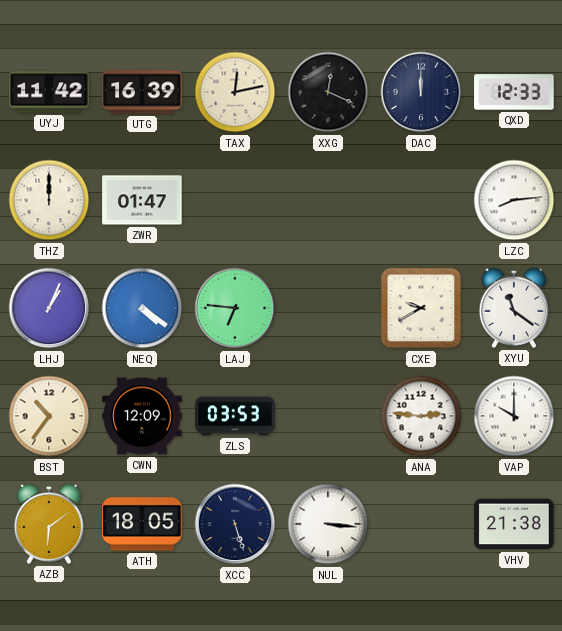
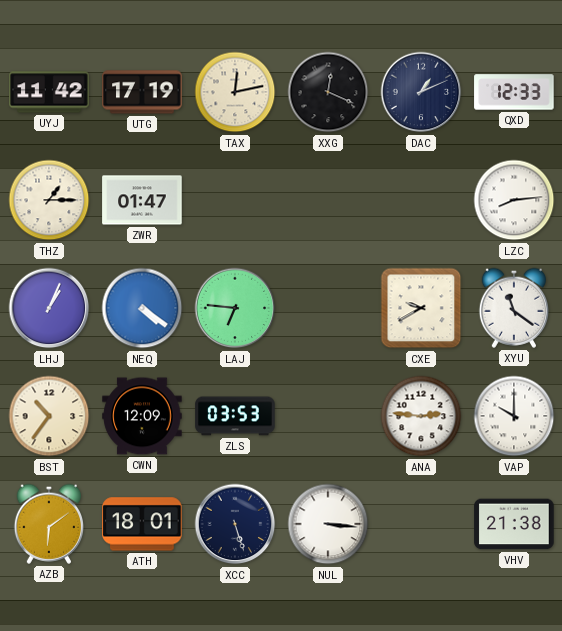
UTG: 16:39 -> 17:19
DAC: 12:00 -> 1:11
THZ: 12:00 -> 1:15
ATH: 18:05 -> 18:01
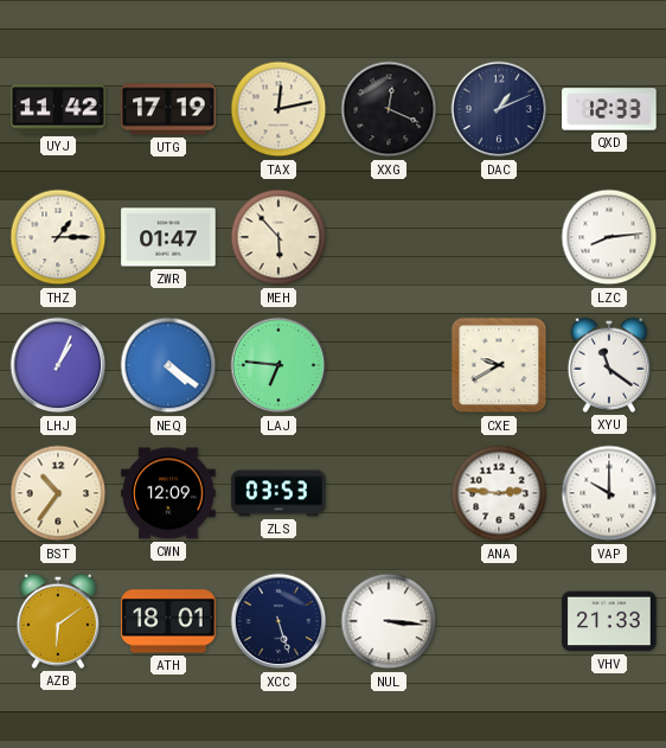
MEH: none -> 5:53
VHV: 21:38 -> 21:33
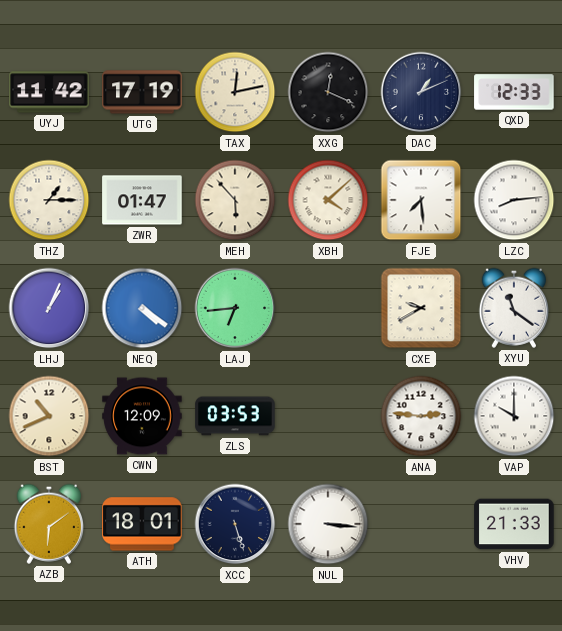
XBH: none -> 4:08
FJE: none -> 7:29
LAJ: 6:46 -> 6:44
BST: 10:36 -> 10:41
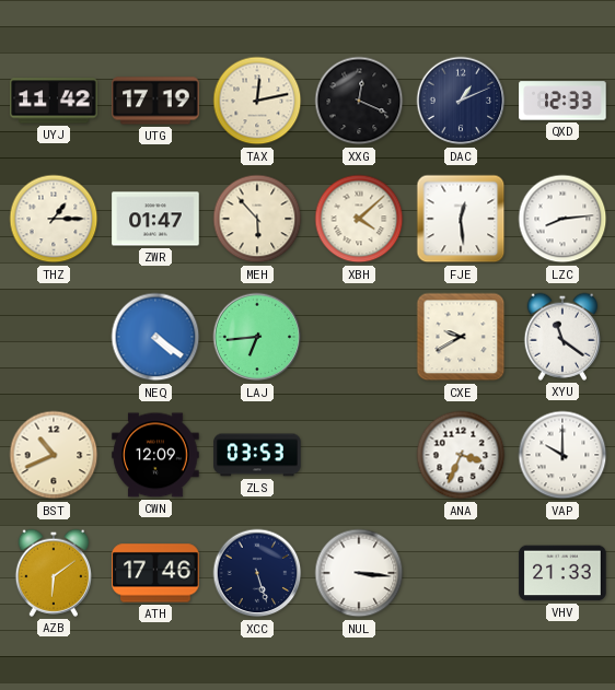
FJE: 7:29 -> 12:29
LHJ: 1:04 -> none
ANA: 2:46 -> 3:34
ATH: 18:01 -> 17:46
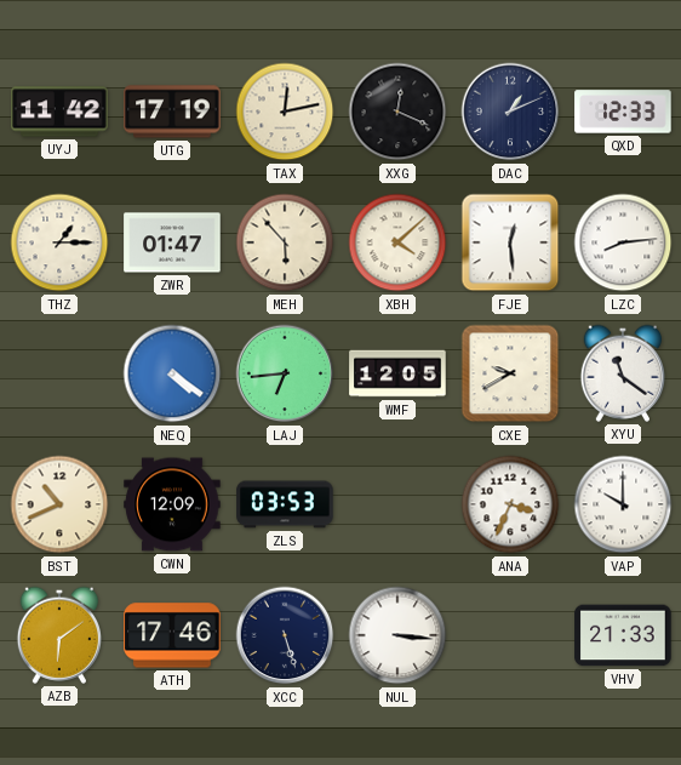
WMF: none -> 12:05
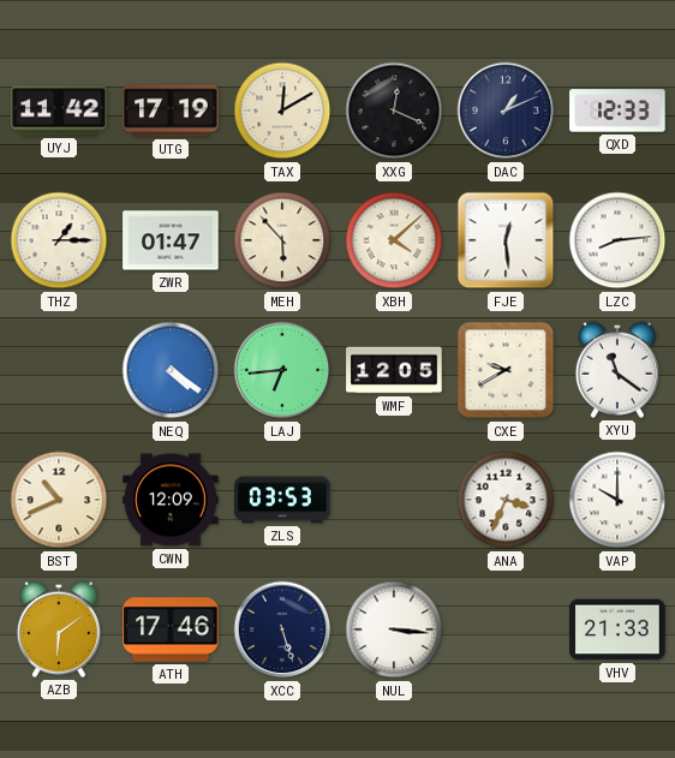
TAX: 12:13 -> 12:10
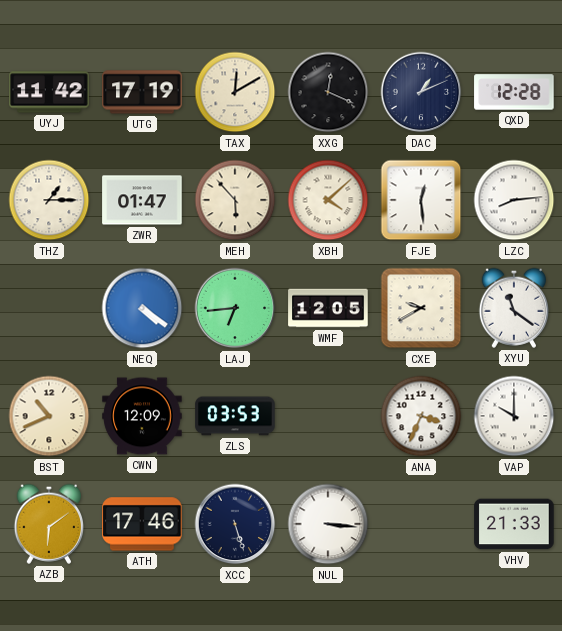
QXD: 12:33 -> 12:28
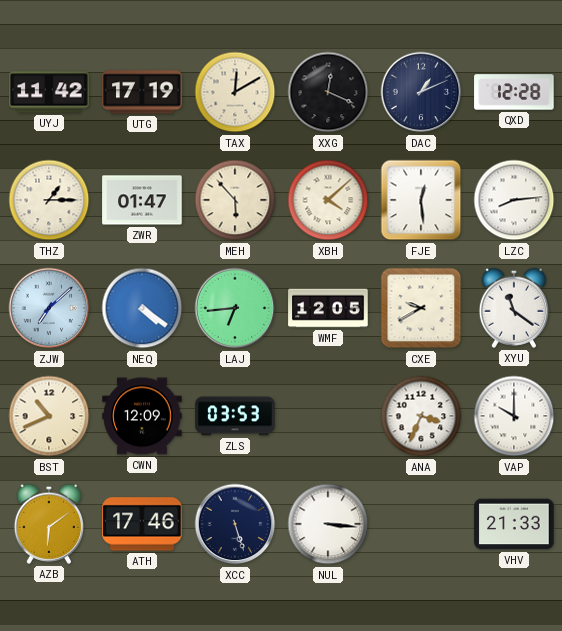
ZJW: none -> 7:08
